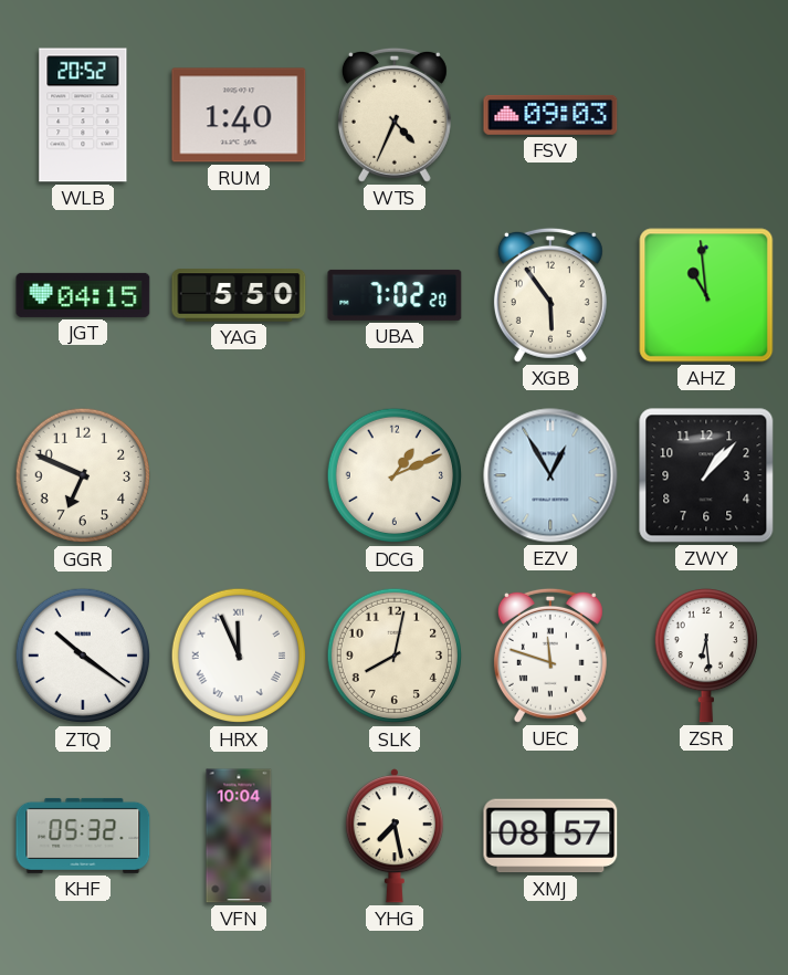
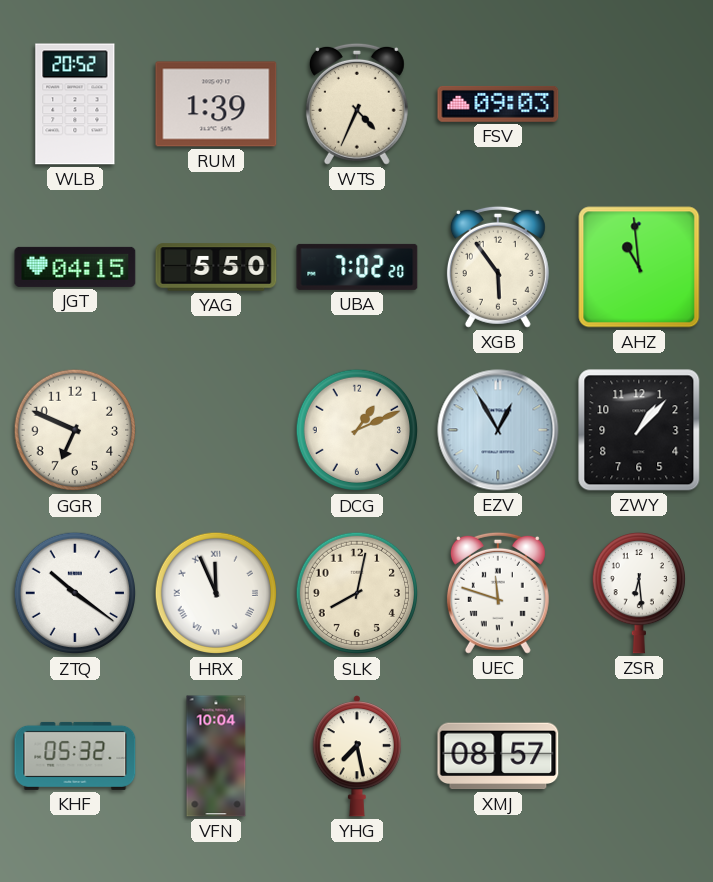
RUM: 1:40 -> 1:39
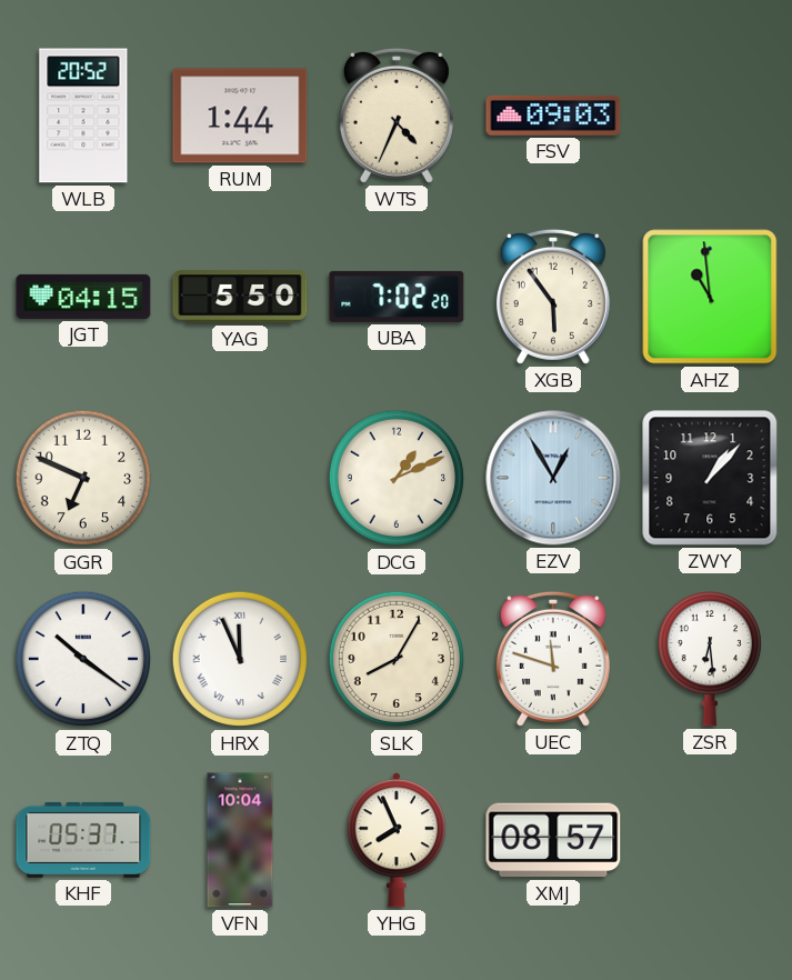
RUM: 1:39 -> 1:44
SLK: 8:02 -> 8:05
KHF: 05:32 -> 05:37
YHG: 7:28 -> 7:56
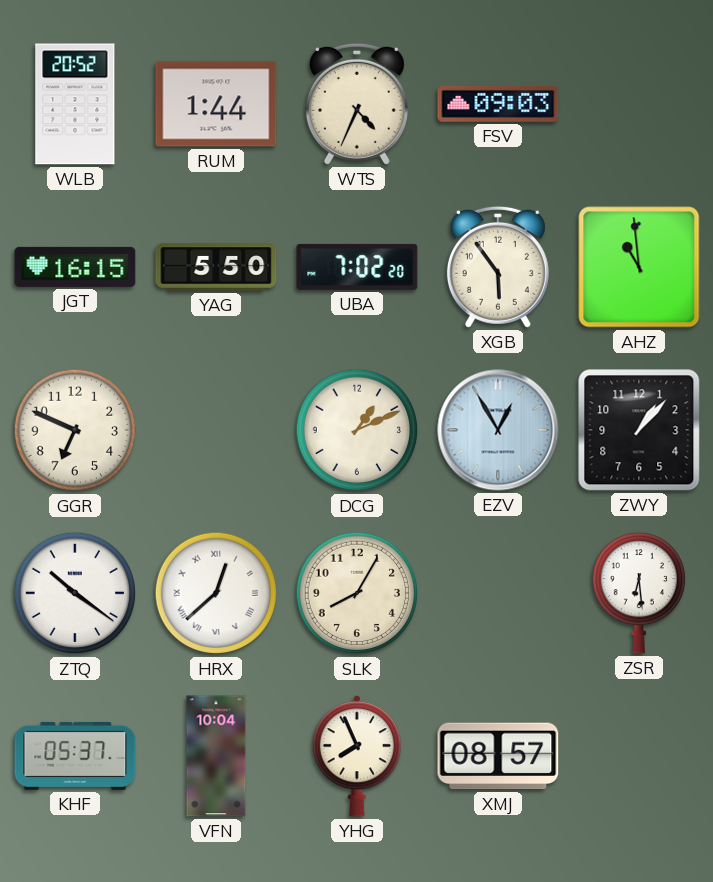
JGT: 04:15 -> 16:15
HRX: 11:56 -> 12:38
UEC: 11:48 -> none
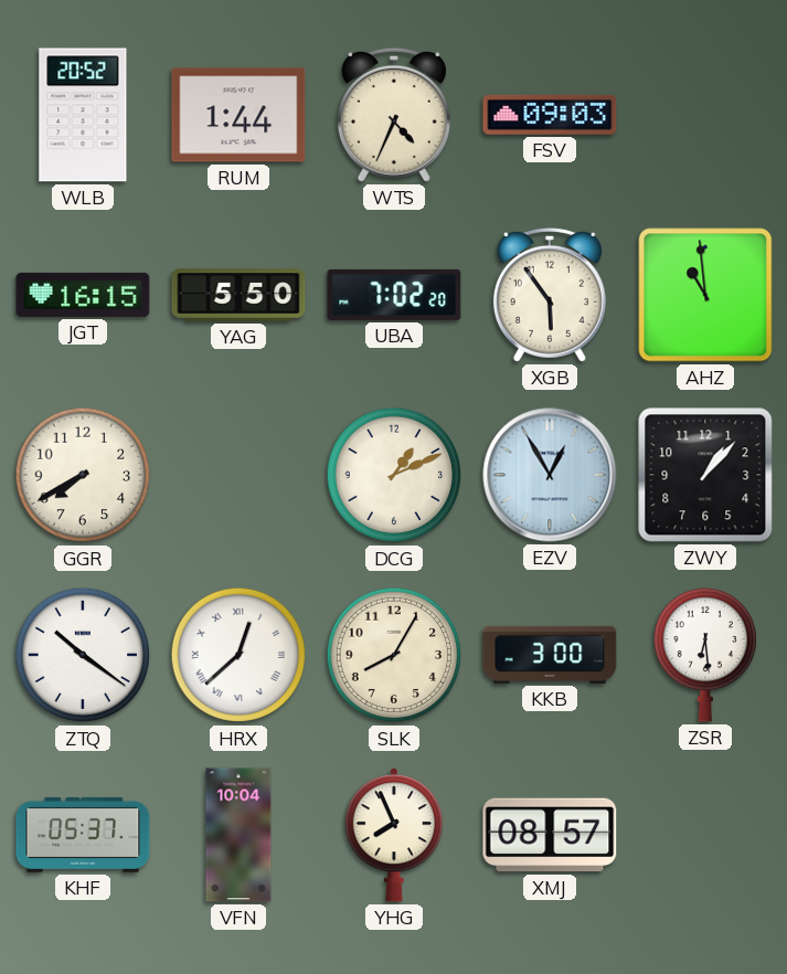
GGR: 6:49 -> 7:40
KKB: none -> 3:00
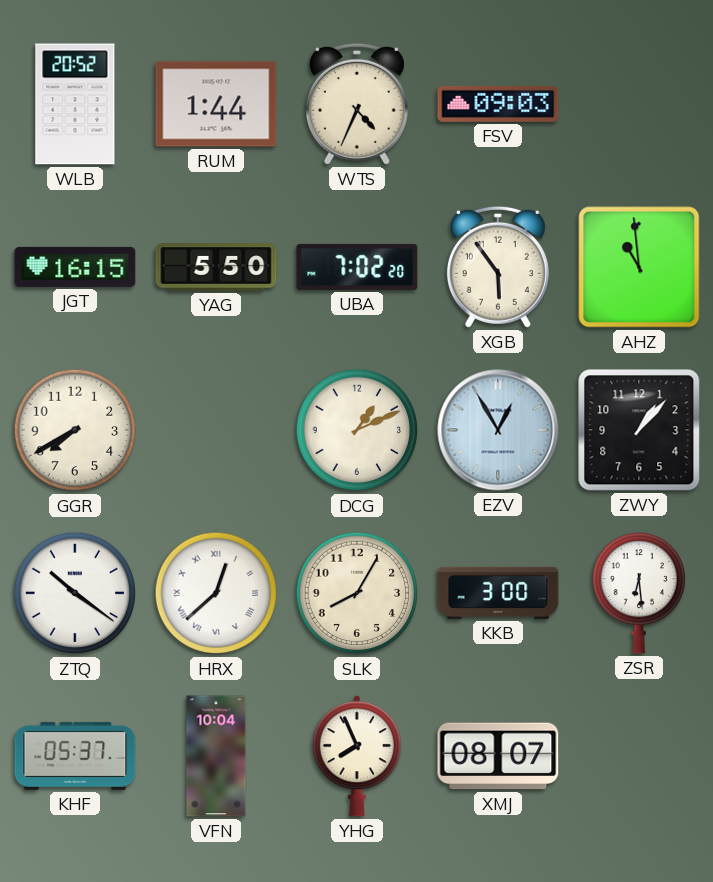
XMJ: 08:57 -> 08:07
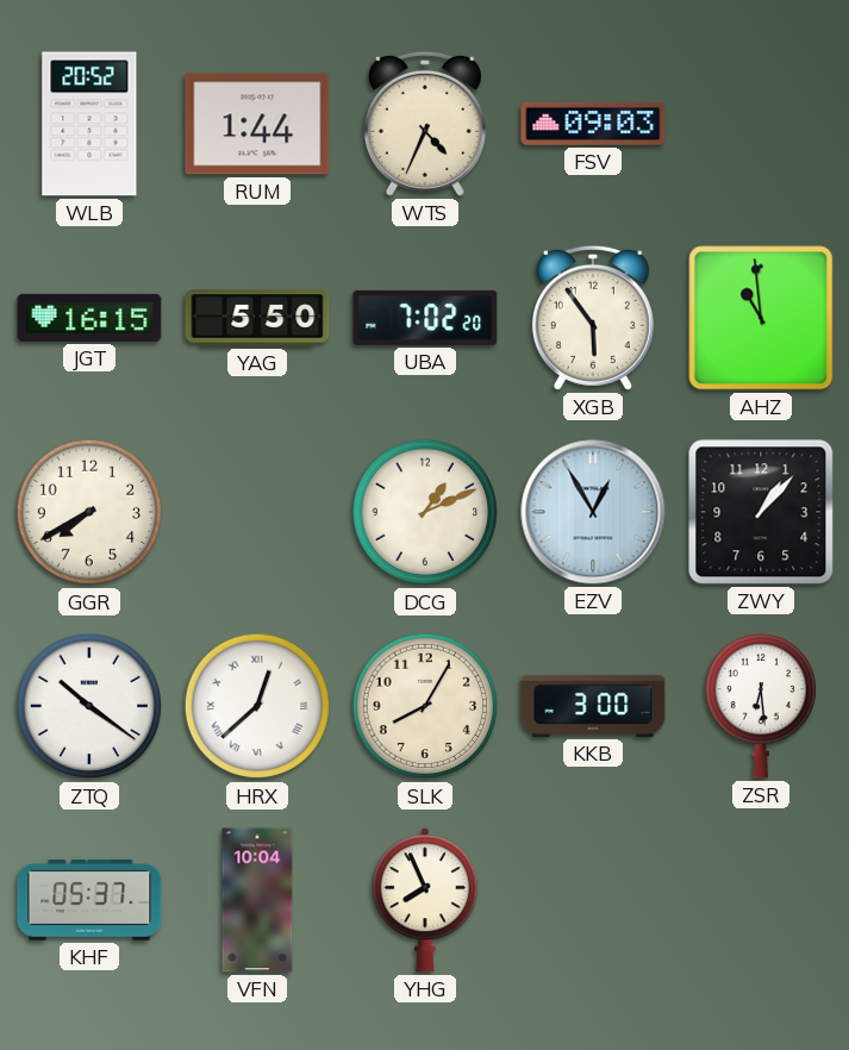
XMJ: 08:07 -> none
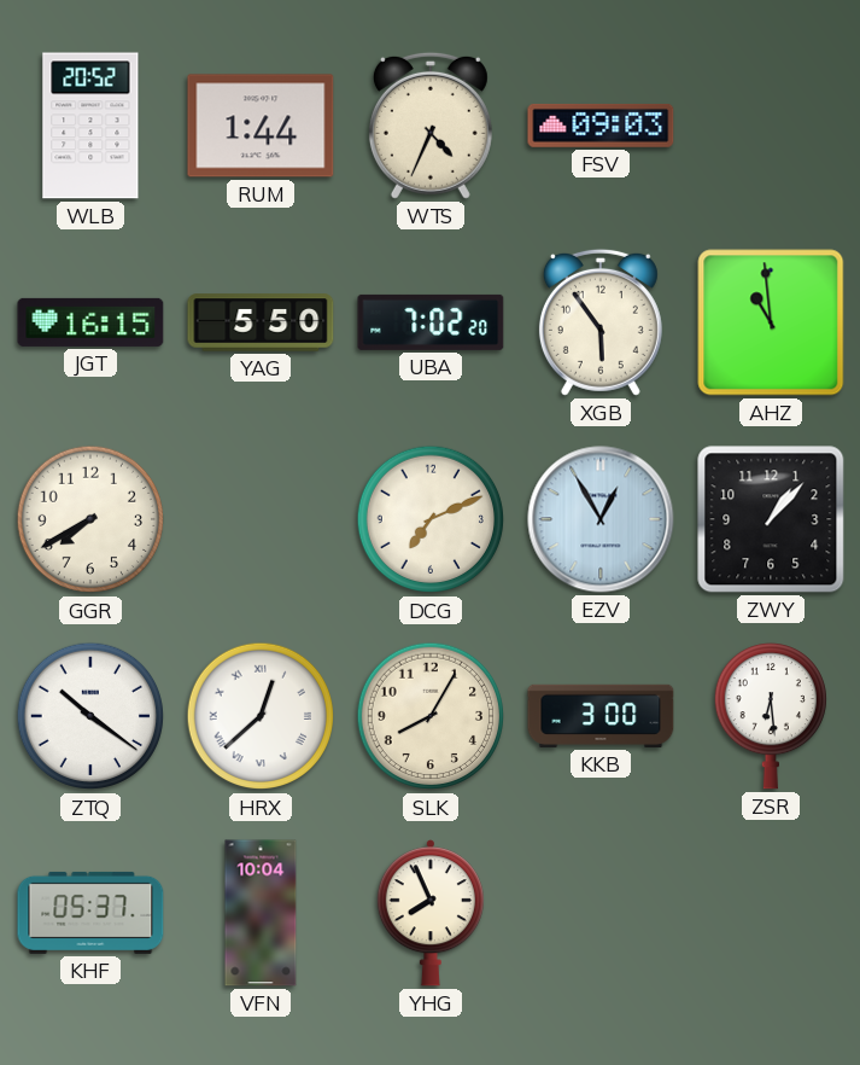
DCG: 1:11 -> 7:11
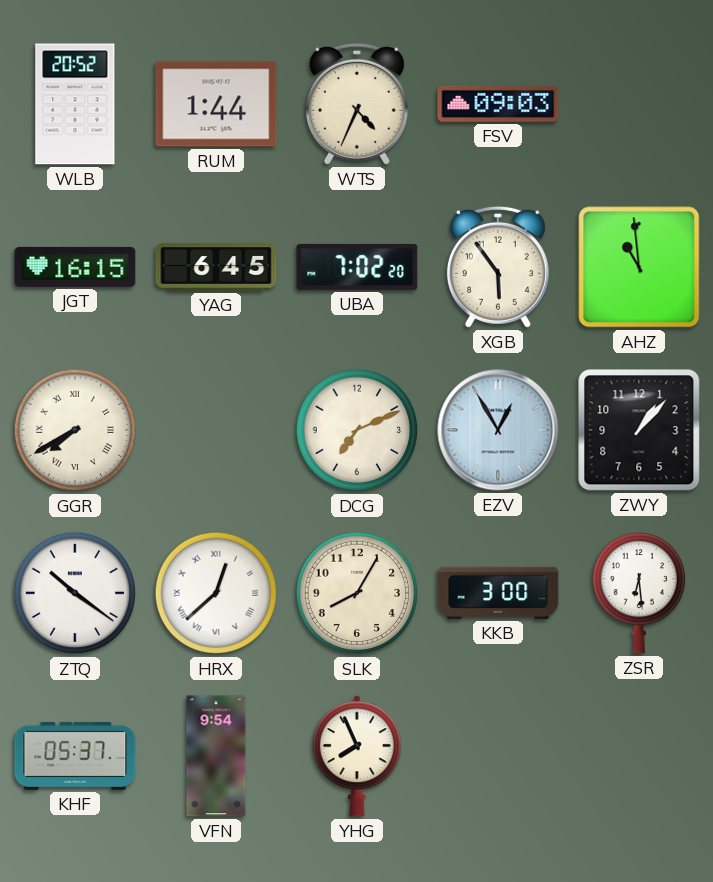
YAG: 5:50 -> 6:45
GGR numerals: Arabic -> Roman
VFN: 10:04 -> 9:54
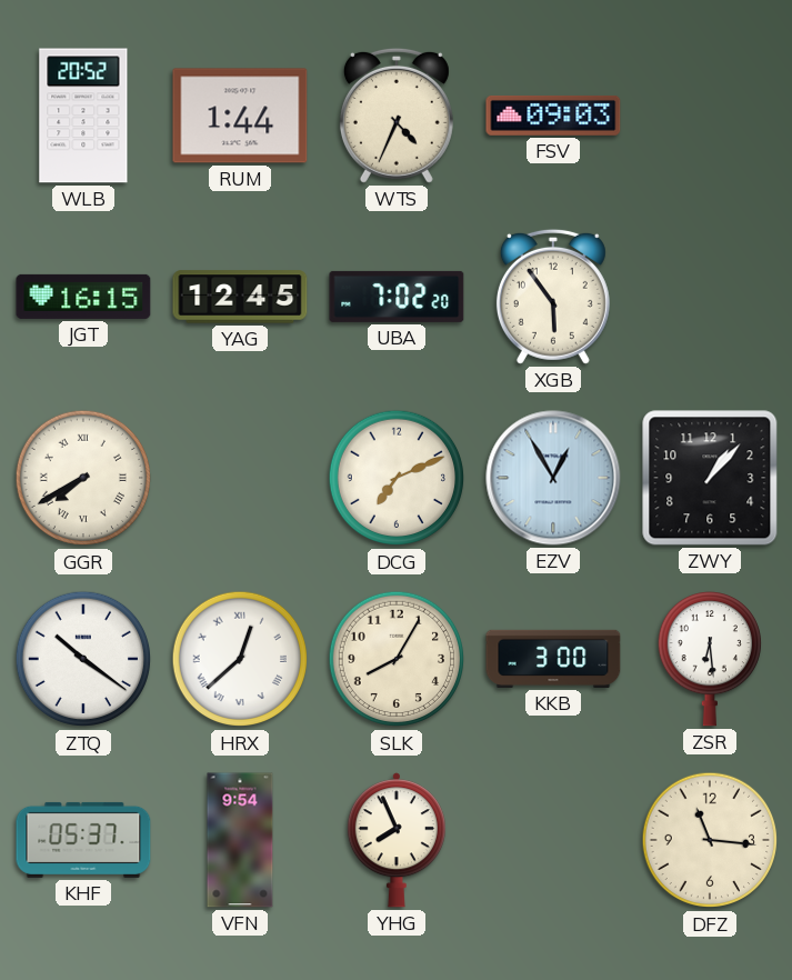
YAG: 6:45 -> 12:45
AHZ: 10:59 -> none
DFZ: none -> 11:16
